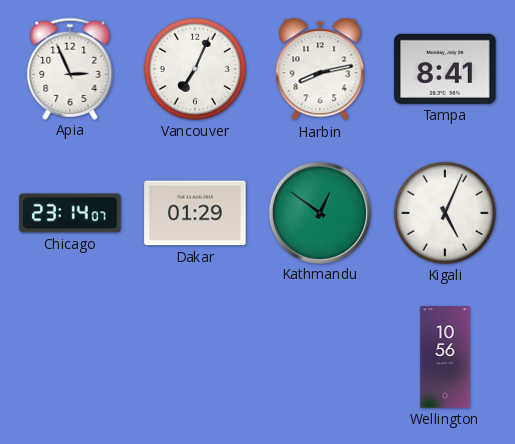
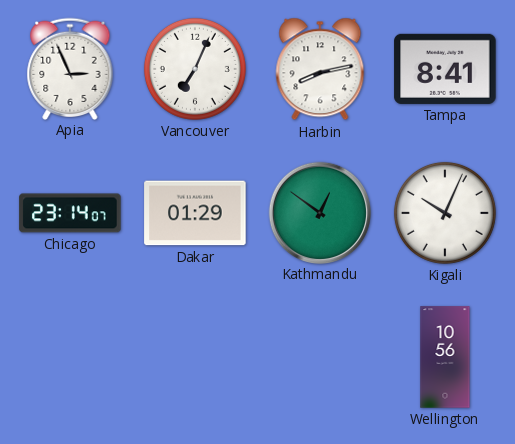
Kigali: 5:04 -> 10:04
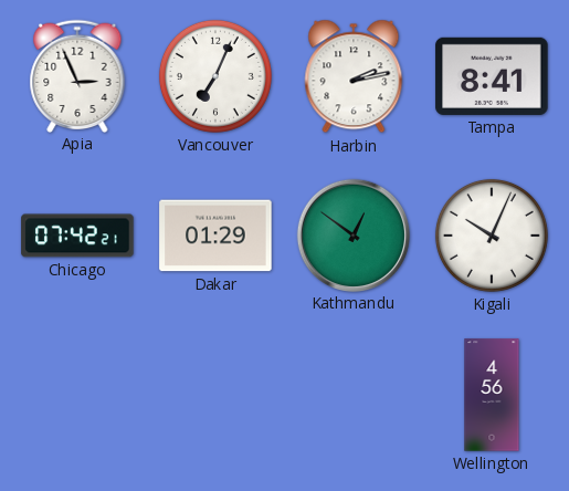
Harbin: 8:13 -> 2:13
Chicago: 23:14 -> 07:42
Wellington: 10:56 -> 4:56
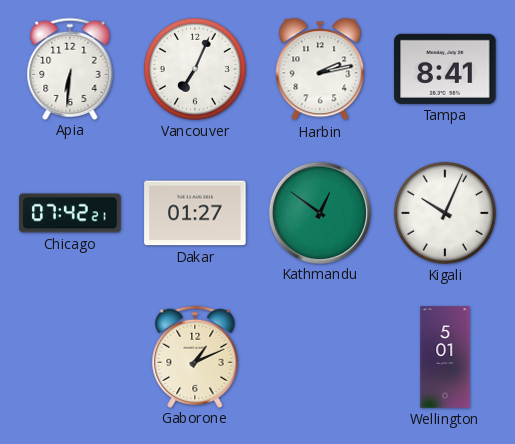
Apia: 2:56 -> 6:31
Dakar: 01:29 -> 01:27
Gaborone: none -> 1:11
Wellington: 4:56 -> 5:01
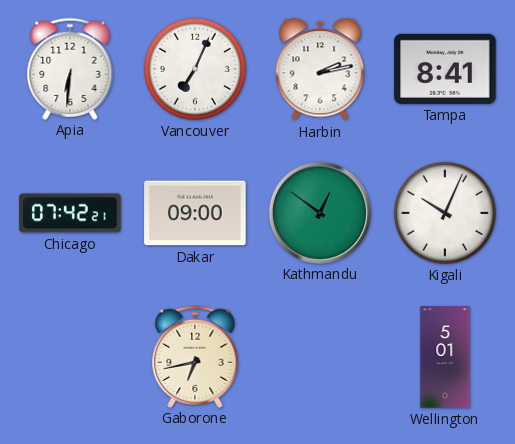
Dakar: 01:27 -> 09:00
Gaborone: 1:11 -> 6:43
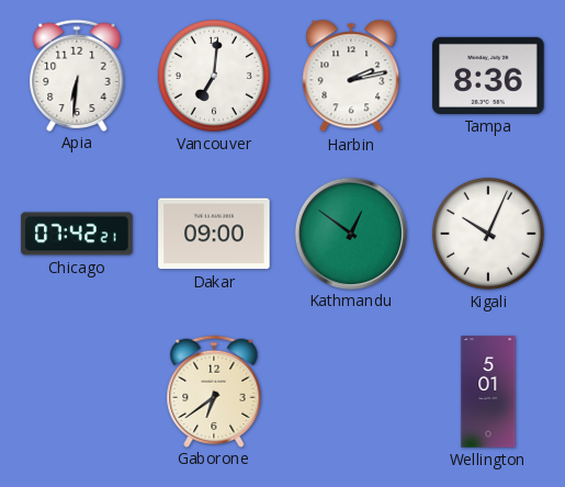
Vancouver: 7:04 -> 7:01
Tampa: 8:41 -> 8:36
Gaborone: 6:43 -> 6:39
